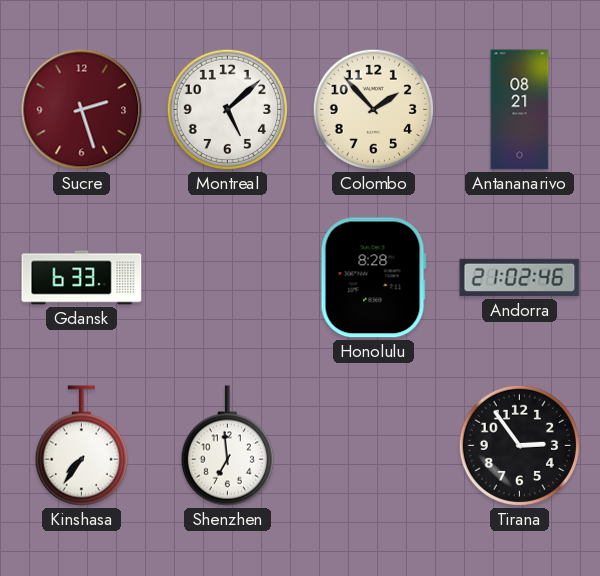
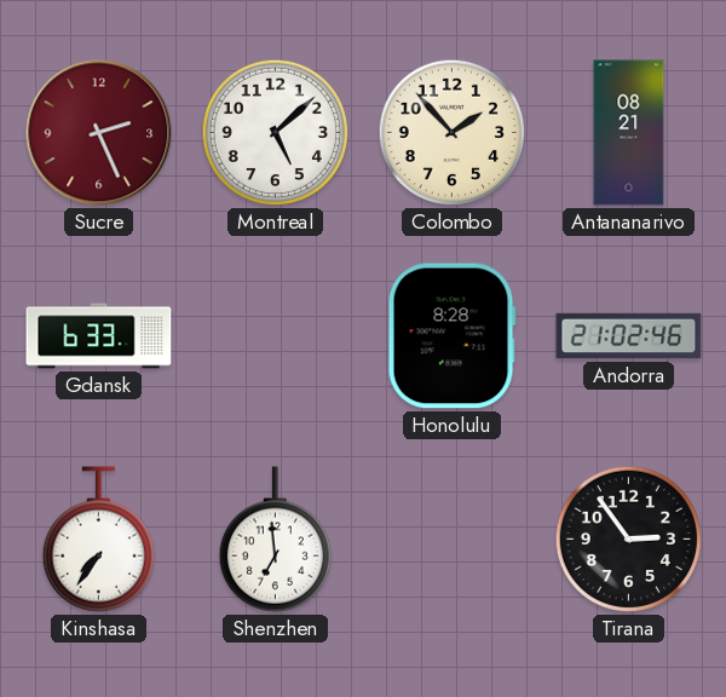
Sucre: 2:27 -> 2:26
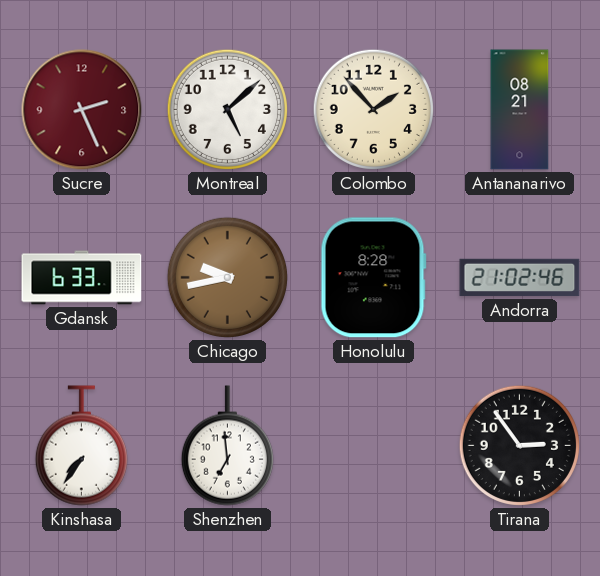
Chicago: none -> 9:43
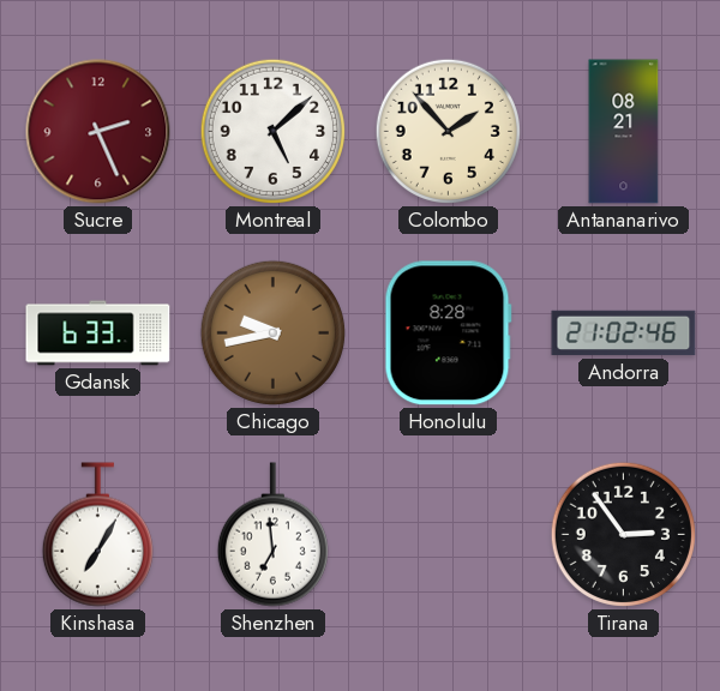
Kinshasa: 7:36 -> 7:05
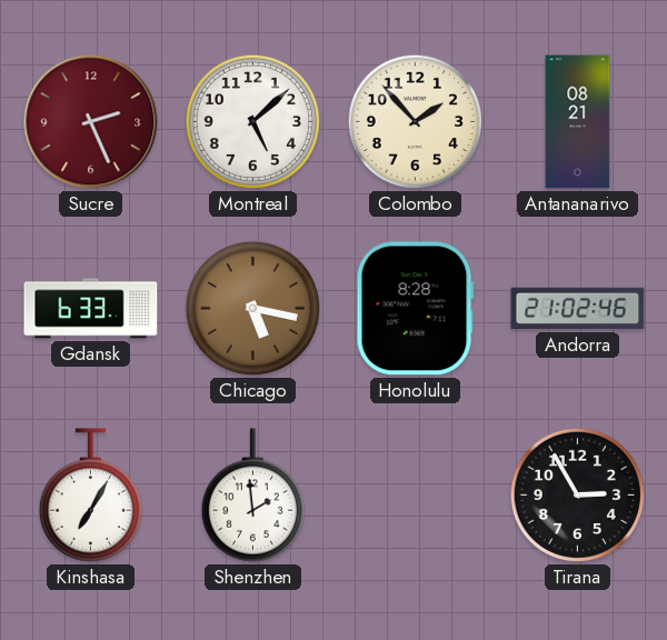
Chicago: 9:43 -> 5:17
Shenzhen: 6:59 -> 1:59
Tirana: 2:54 -> 2:55
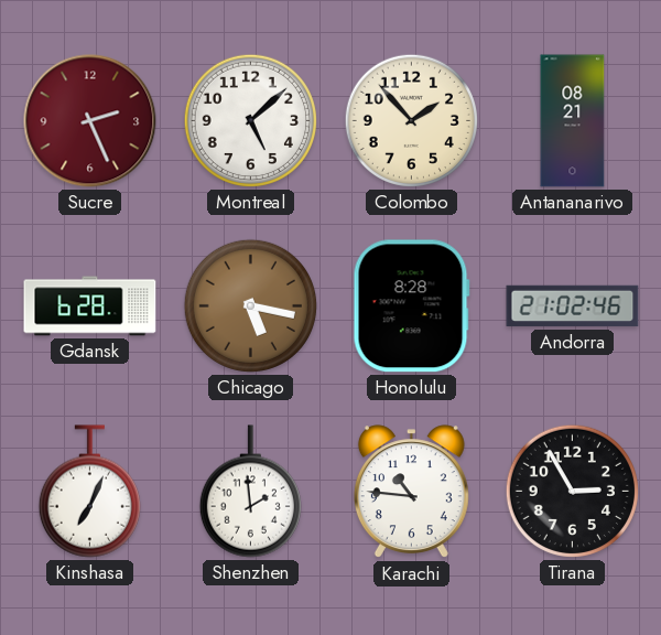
Gdansk: 6:33 -> 6:28
Kinshasa: 7:05 -> 7:04
Karachi: none -> 10:46
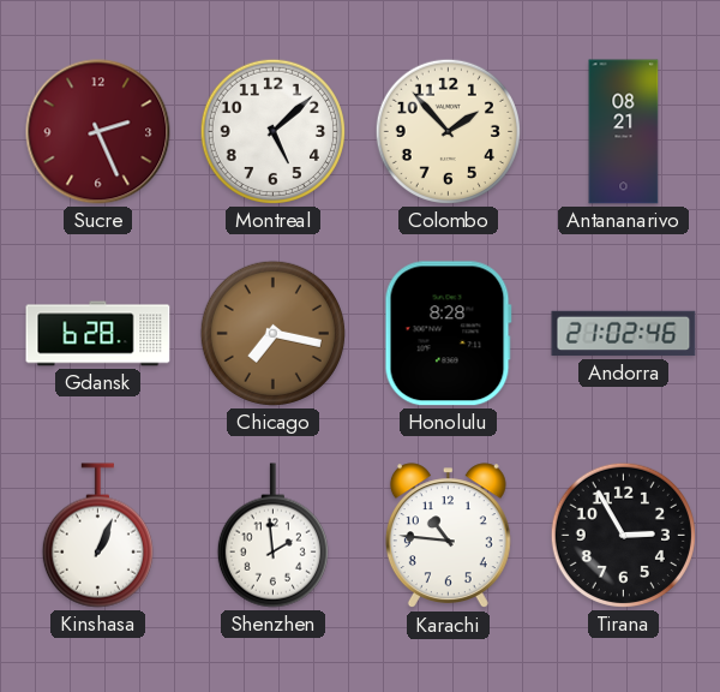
Chicago: 5:17 -> 7:17
Kinshasa: 7:04 -> 1:04
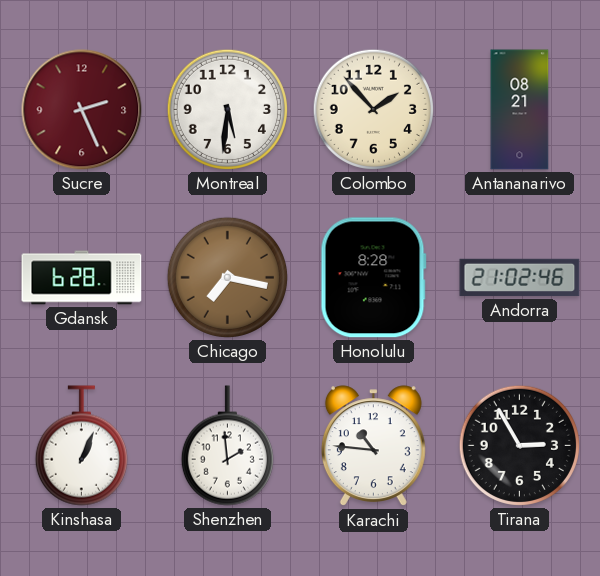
Montreal: 5:08 -> 5:31
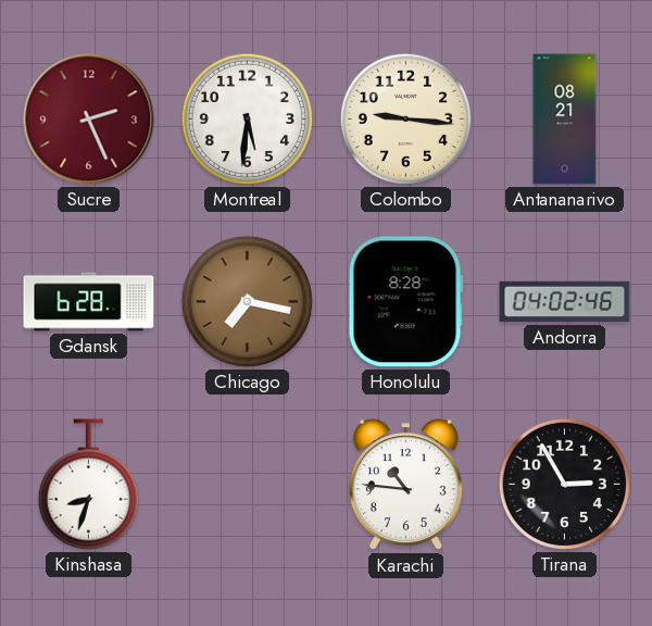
Colombo: 1:53 -> 9:16
Andorra: 21:02 -> 04:02
Kinshasa: 1:04 -> 8:33
Shenzhen: 1:59 -> none
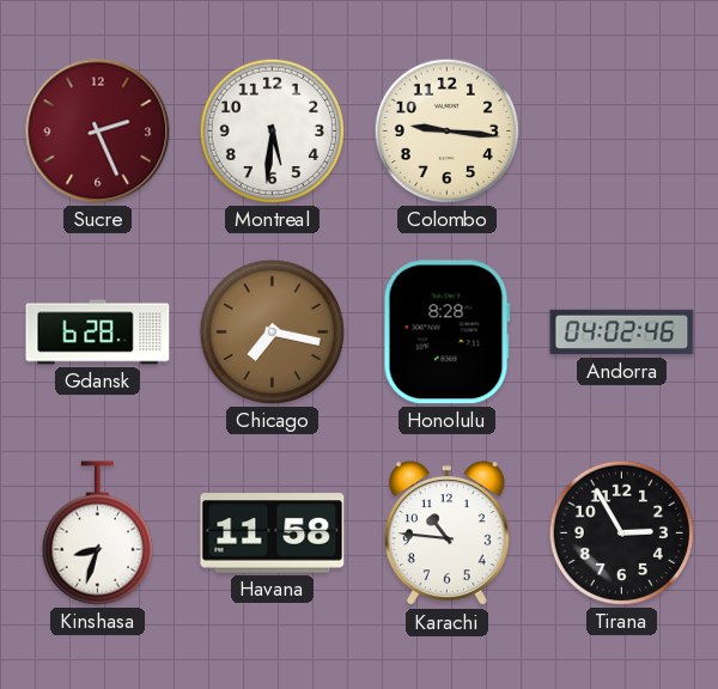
Antananarivo: 08:21 -> none
Havana: none -> 11:58
